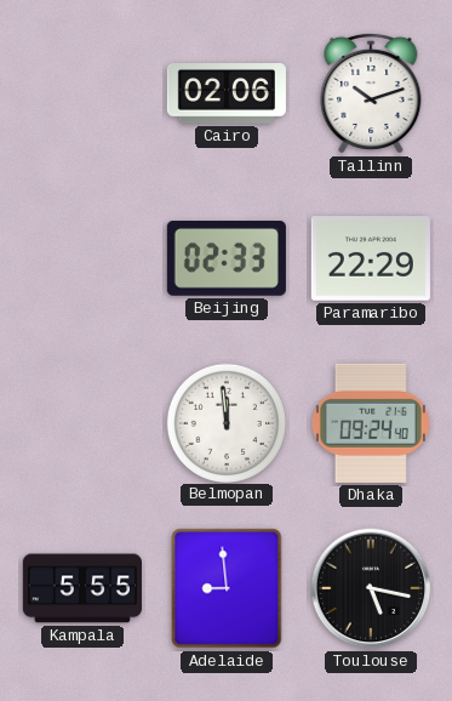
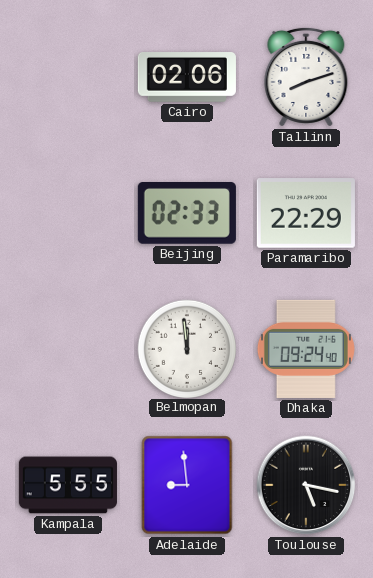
Tallinn: 10:12 -> 8:12
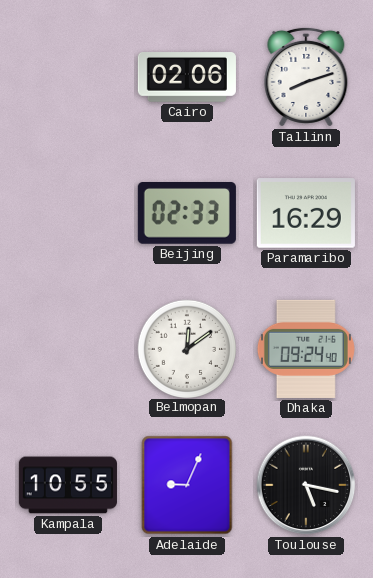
Paramaribo: 22:29 -> 16:29
Belmopan: 11:59 -> 12:09
Kampala: 5:55 -> 10:55
Adelaide: 8:59 -> 9:04
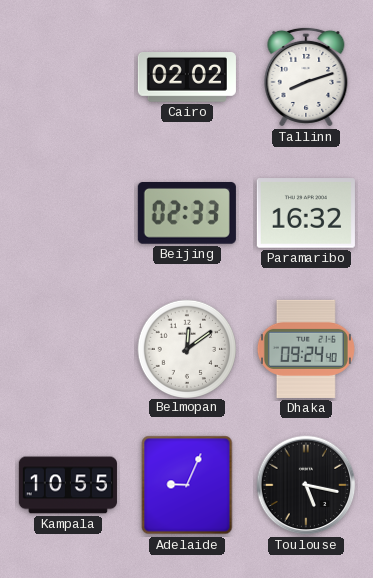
Cairo: 02:06 -> 02:02
Paramaribo: 16:29 -> 16:32
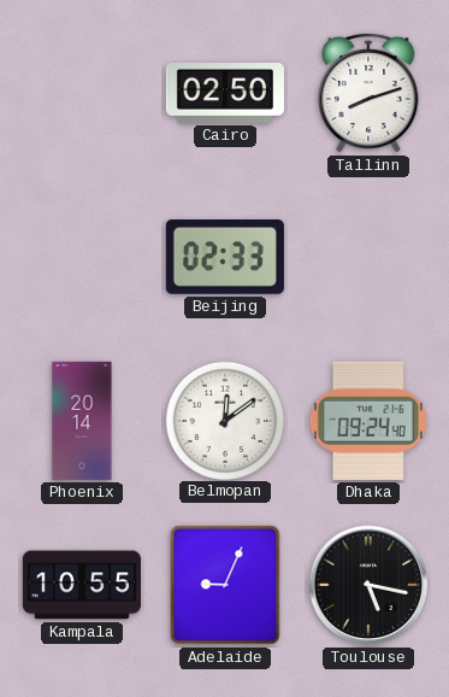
Cairo: 02:02 -> 02:50
Paramaribo: 16:32 -> none
Phoenix: none -> 20:14
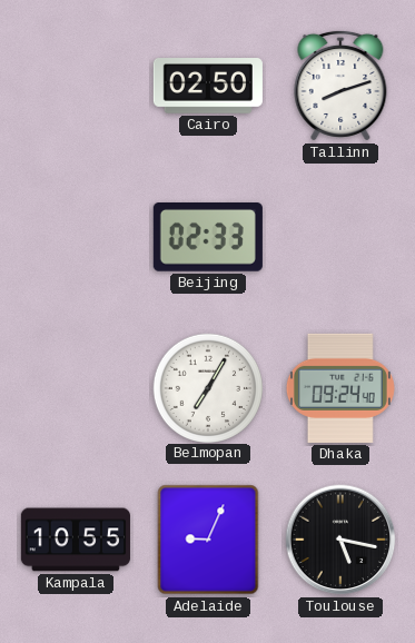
Phoenix: 20:14 -> none
Belmopan: 12:09 -> 7:05
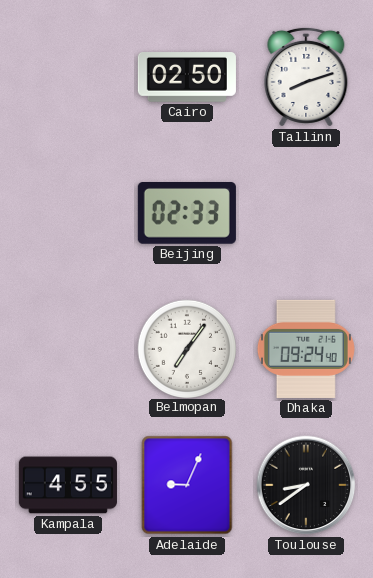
Belmopan: 7:05 -> 7:06
Kampala: 10:55 -> 4:55
Toulouse: 5:17 -> 8:39
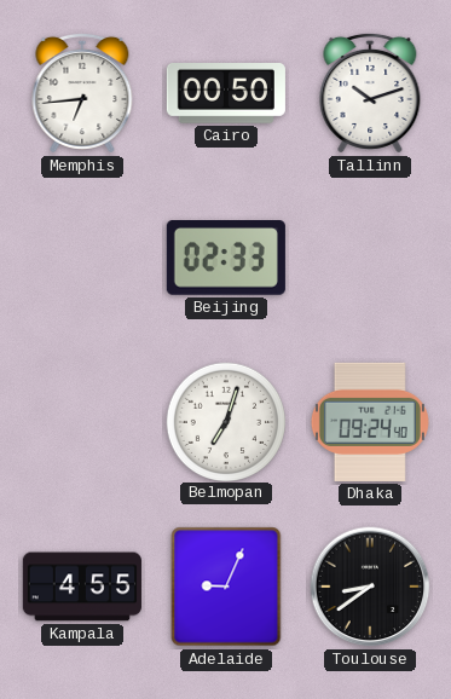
Memphis: none -> 6:44
Cairo: 02:50 -> 00:50
Tallinn: 8:12 -> 10:12
Belmopan: 7:06 -> 7:03
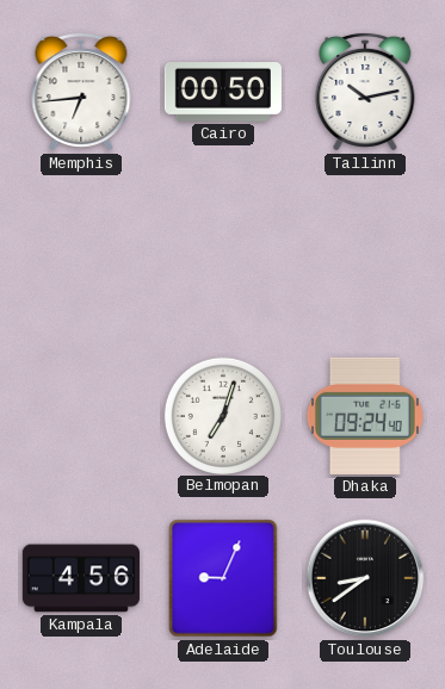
Tallinn: 10:12 -> 10:13
Beijing: 02:33 -> none
Kampala: 4:55 -> 4:56
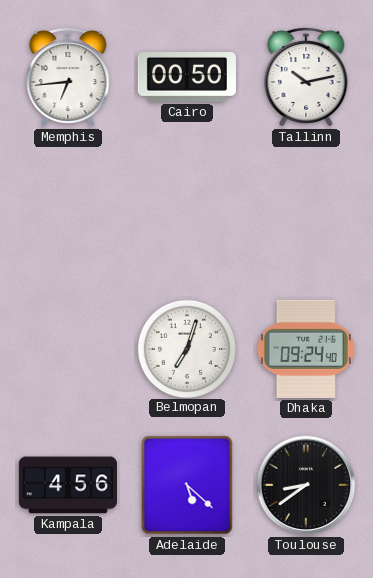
Adelaide: 9:04 -> 5:22
